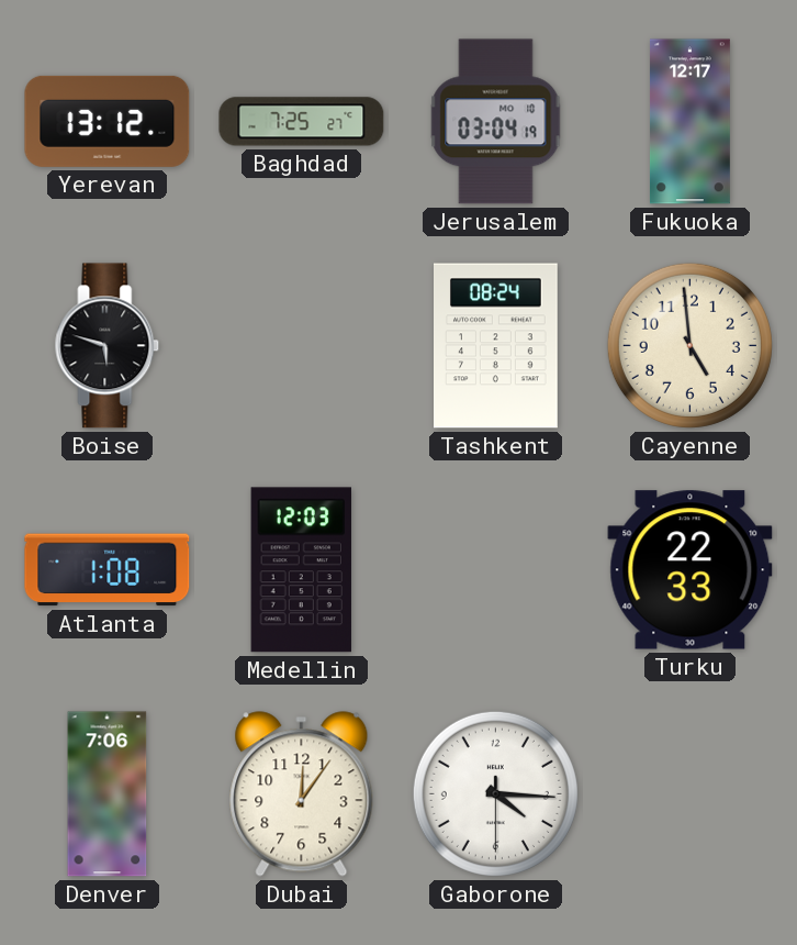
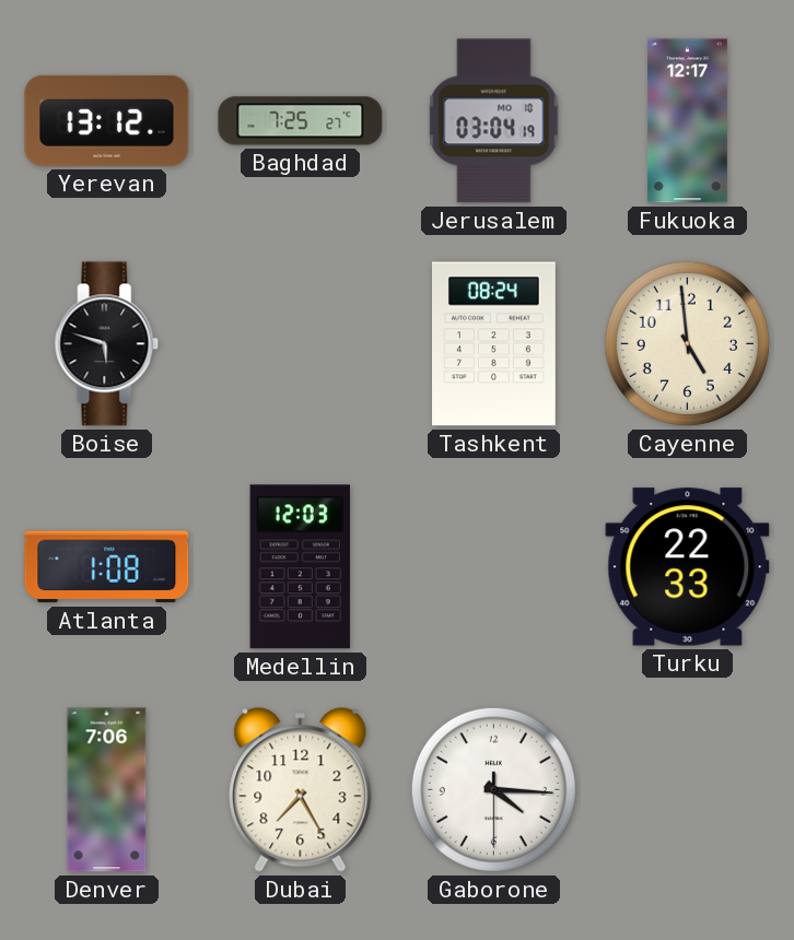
Dubai: 12:06 -> 7:25
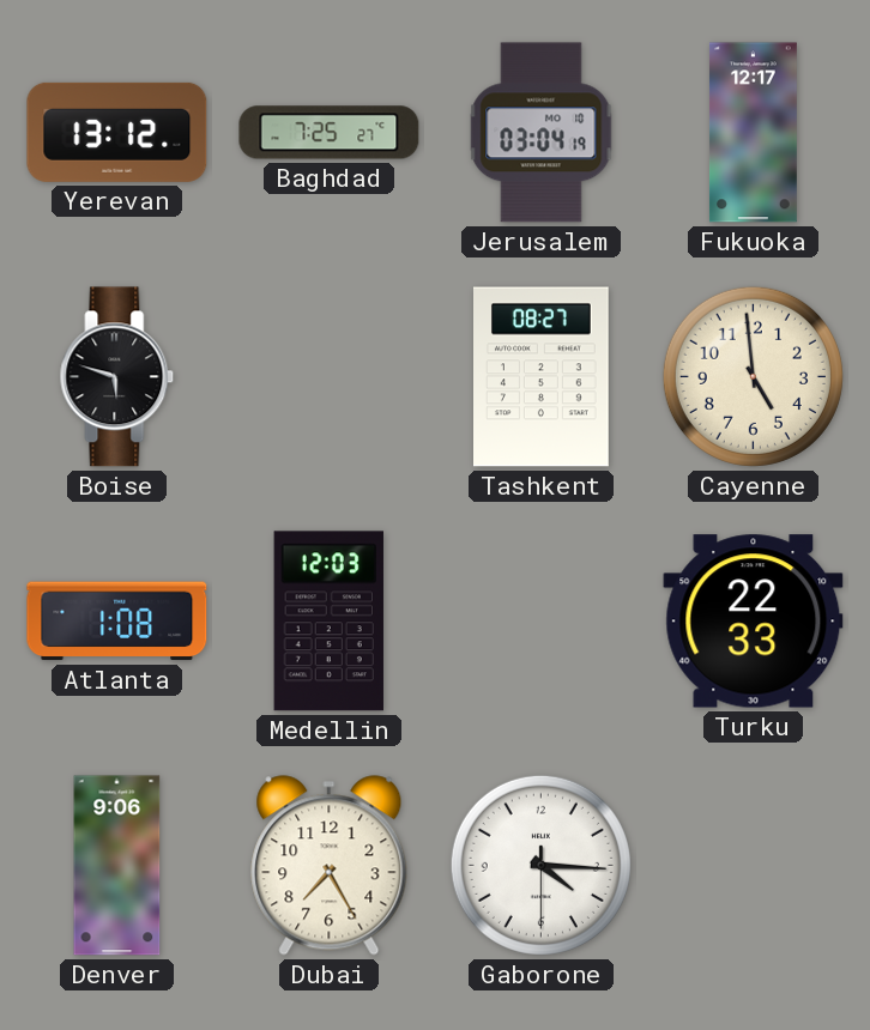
Tashkent: 08:24 -> 08:27
Denver: 7:06 -> 9:06
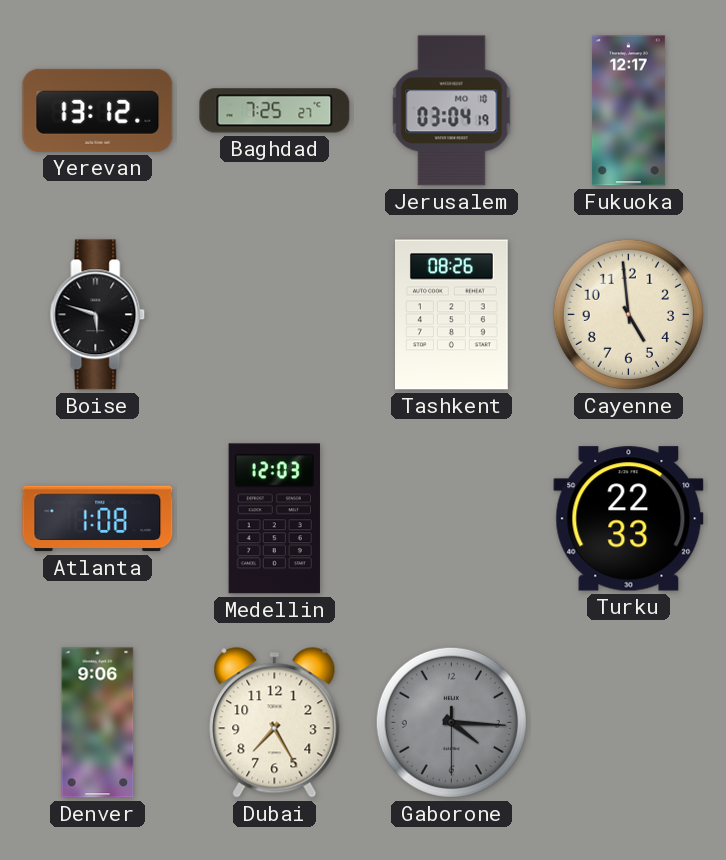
Tashkent: 08:27 -> 08:26
Gaborone dial: white -> grey
